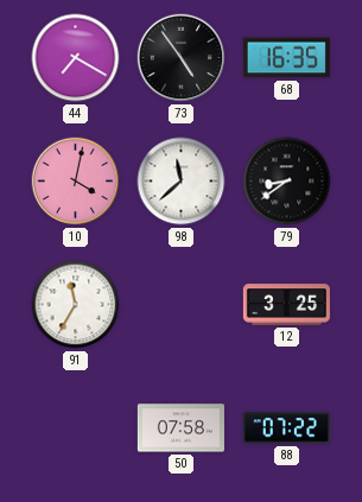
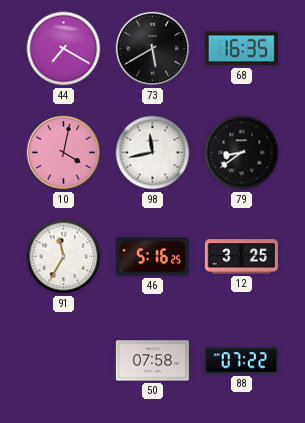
73: 4:54 -> 5:40
98: 11:38 -> 11:43
46: none -> 5:16
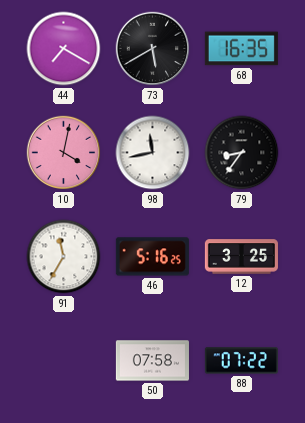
79: 8:39 -> 8:36
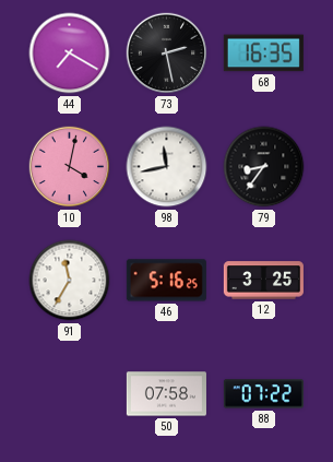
73: 5:40 -> 2:28
